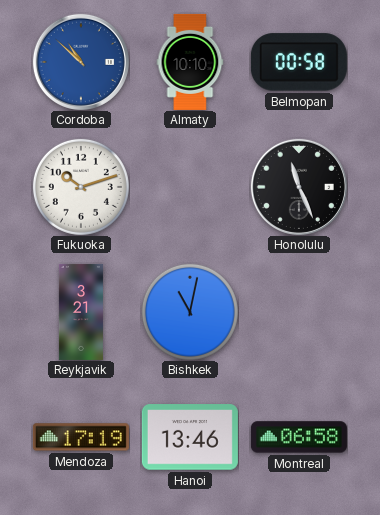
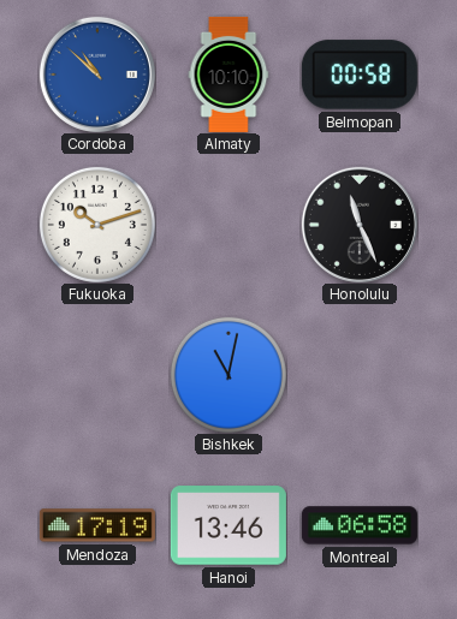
Reykjavik: 3:21 -> none
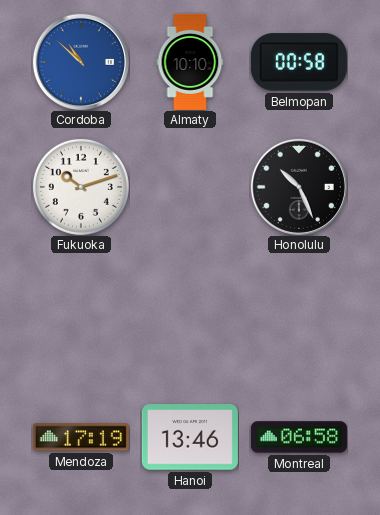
Honolulu: 11:26 -> 10:26
Bishkek: 11:02 -> none
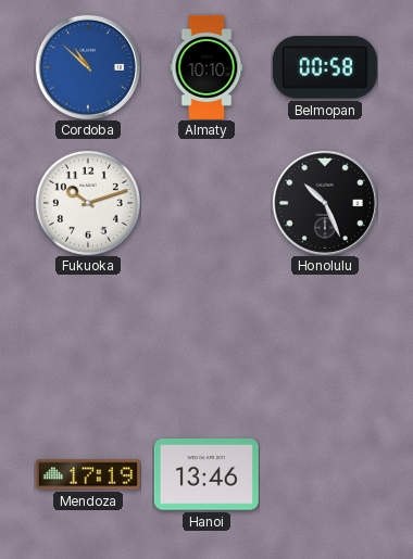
Montreal: 06:58 -> none
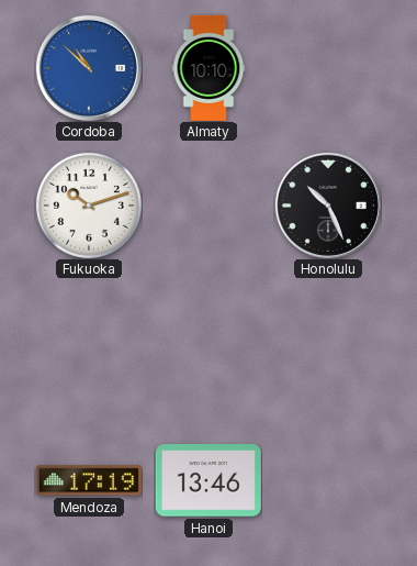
Belmopan: 00:58 -> none
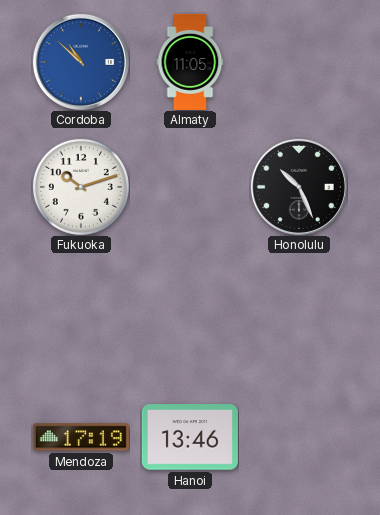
Almaty: 10:10 -> 11:05
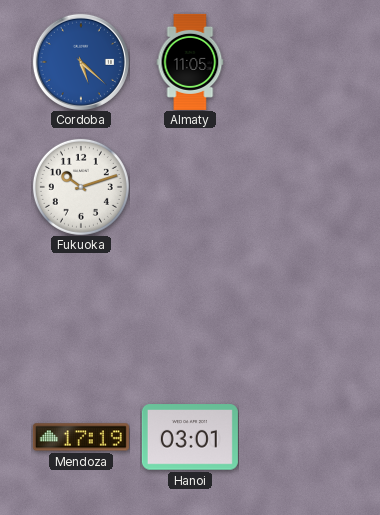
Cordoba: 10:52 -> 5:22
Honolulu: 10:26 -> none
Hanoi: 13:46 -> 03:01
